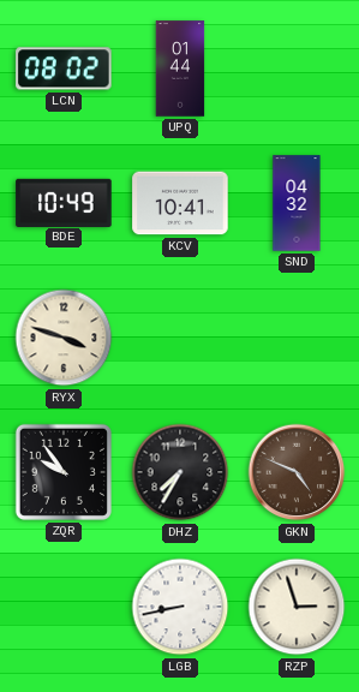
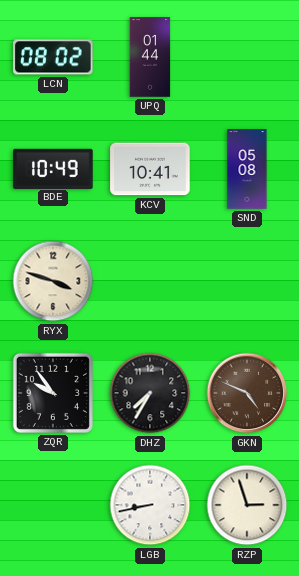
SND: 04:32 -> 05:08
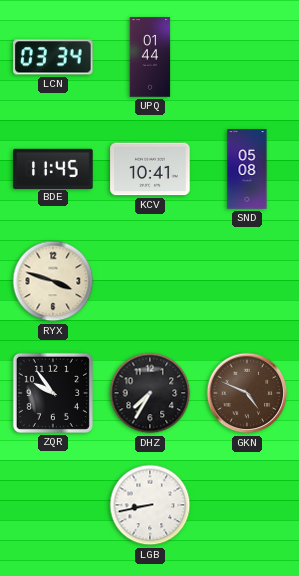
LCN: 08:02 -> 03:34
BDE: 10:49 -> 11:45
RZP: 2:57 -> none
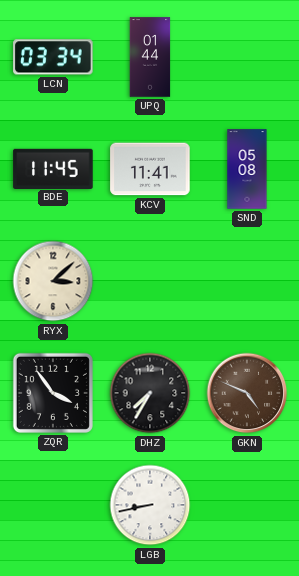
KCV: 10:41 -> 11:41
RYX: 3:48 -> 3:08
ZQR: 9:54 -> 3:54
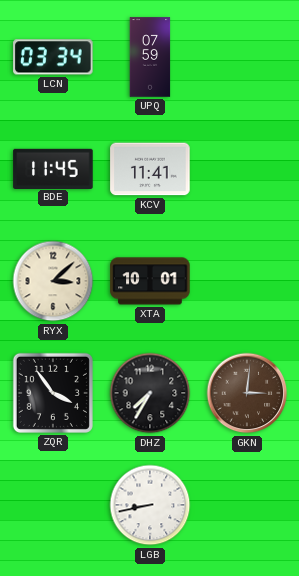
UPQ: 01:44 -> 07:59
SND: 05:08 -> none
XTA: none -> 10:01
GKN: 4:49 -> 3:01
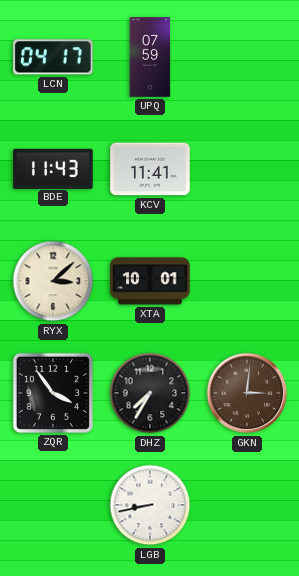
LCN: 03:34 -> 04:17
BDE: 11:45 -> 11:43
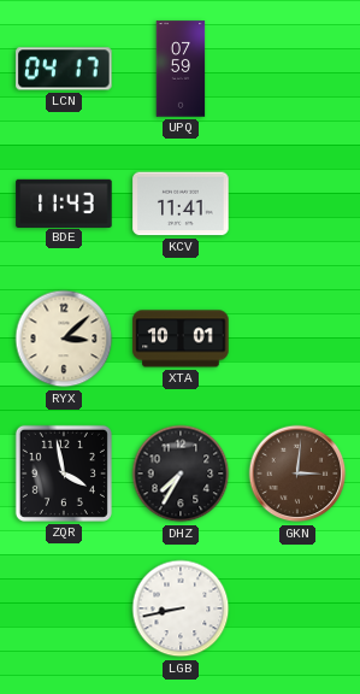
ZQR: 3:54 -> 3:58
